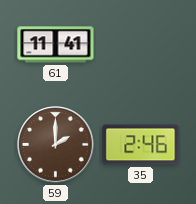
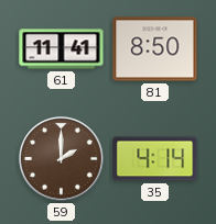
81: none -> 8:50
35: 2:46 -> 4:14
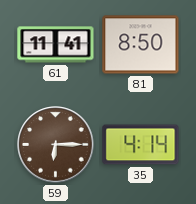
59: 2:00 -> 6:15
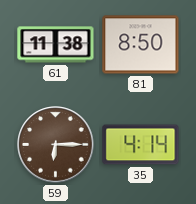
61: 11:41 -> 11:38
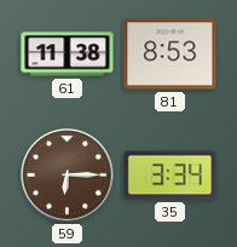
81: 8:50 -> 8:53
35: 4:14 -> 3:34
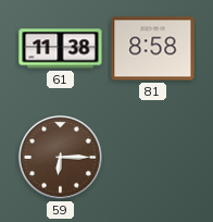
81: 8:53 -> 8:58
35: 3:34 -> none
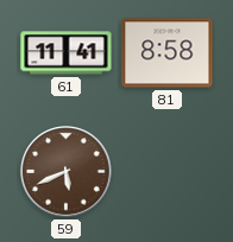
61: 11:38 -> 11:41
59: 6:15 -> 5:41
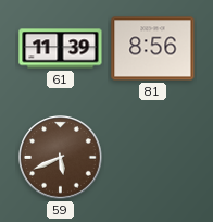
61: 11:41 -> 11:39
81: 8:58 -> 8:56
